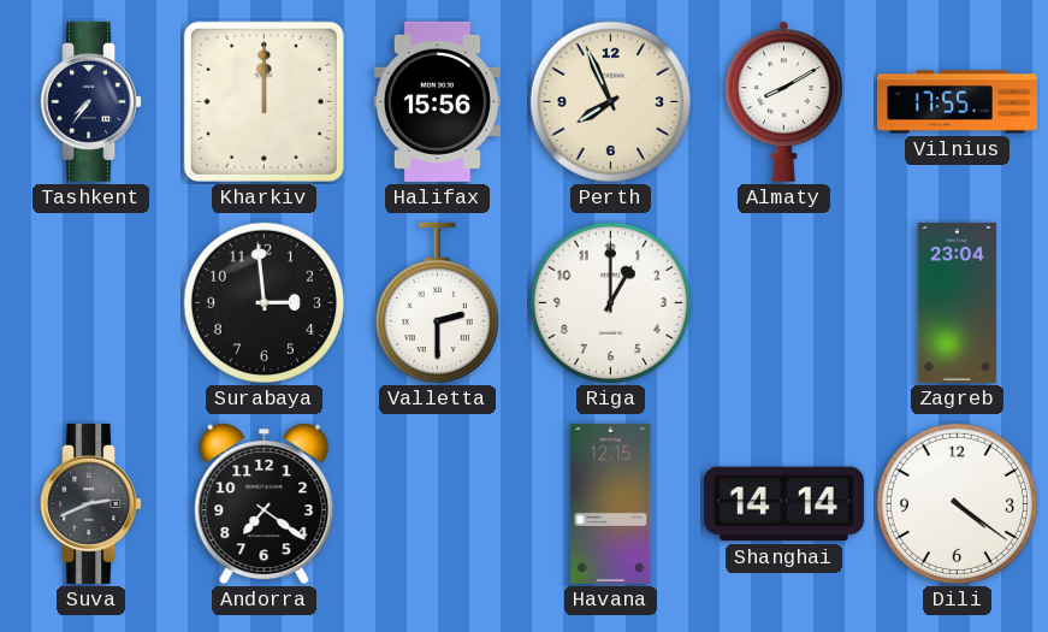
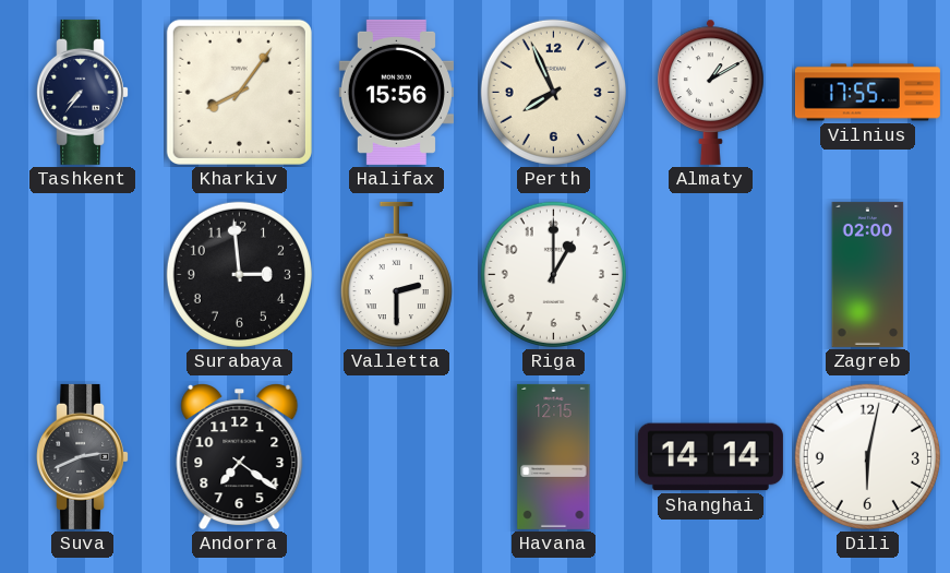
Kharkiv: 12:00 -> 8:06
Almaty: 8:10 -> 1:10
Zagreb: 23:04 -> 02:00
Dili: 4:21 -> 6:02
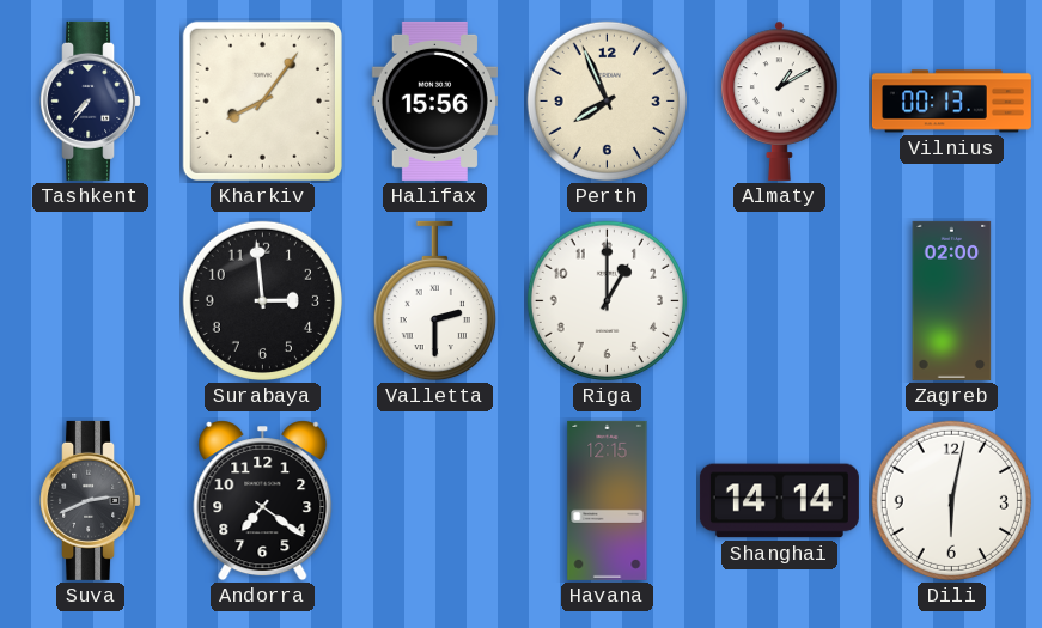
Vilnius: 17:55 -> 00:13
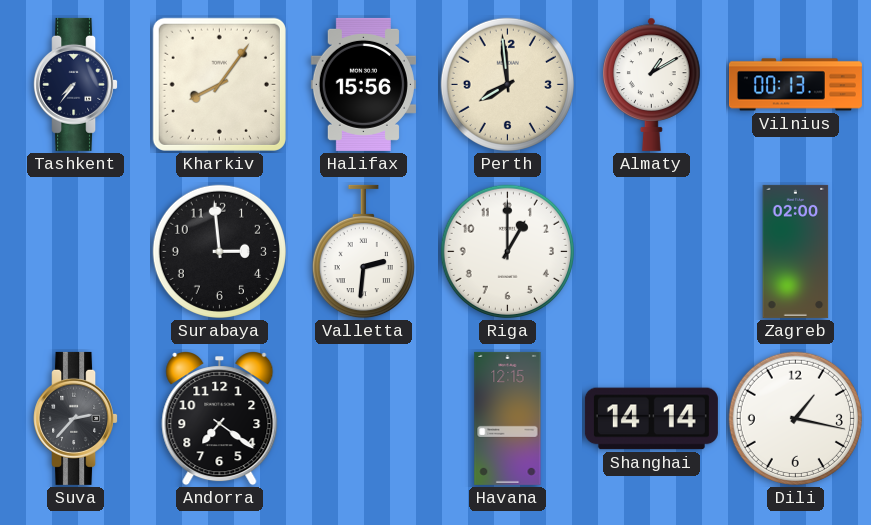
Perth: 7:56 -> 7:59
Valletta: 2:30 -> 2:31
Suva: 2:41 -> 2:37
Dili: 6:02 -> 1:17
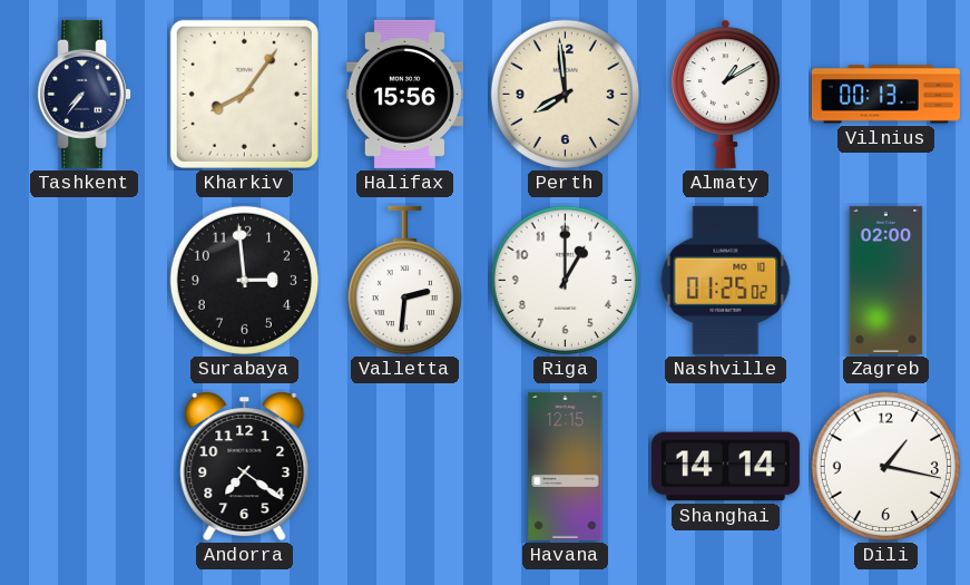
Nashville: none -> 01:25
Suva: 2:37 -> none
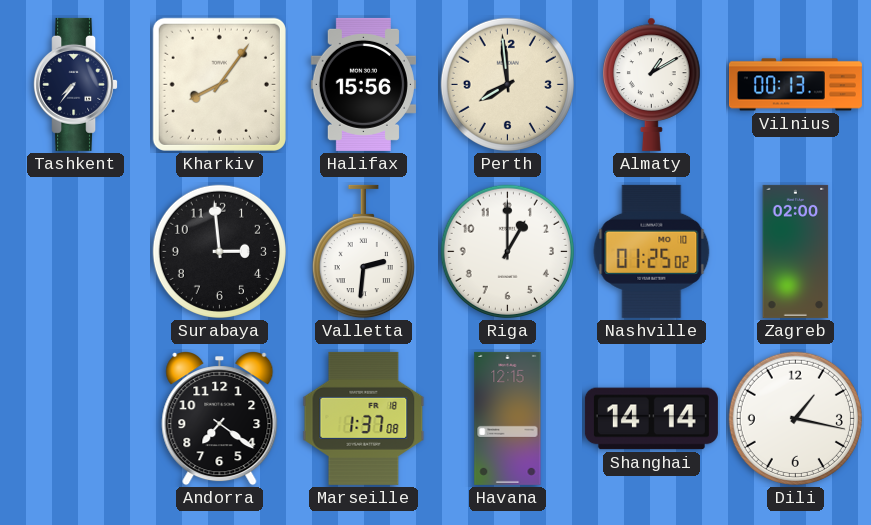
Marseille: none -> 1:37
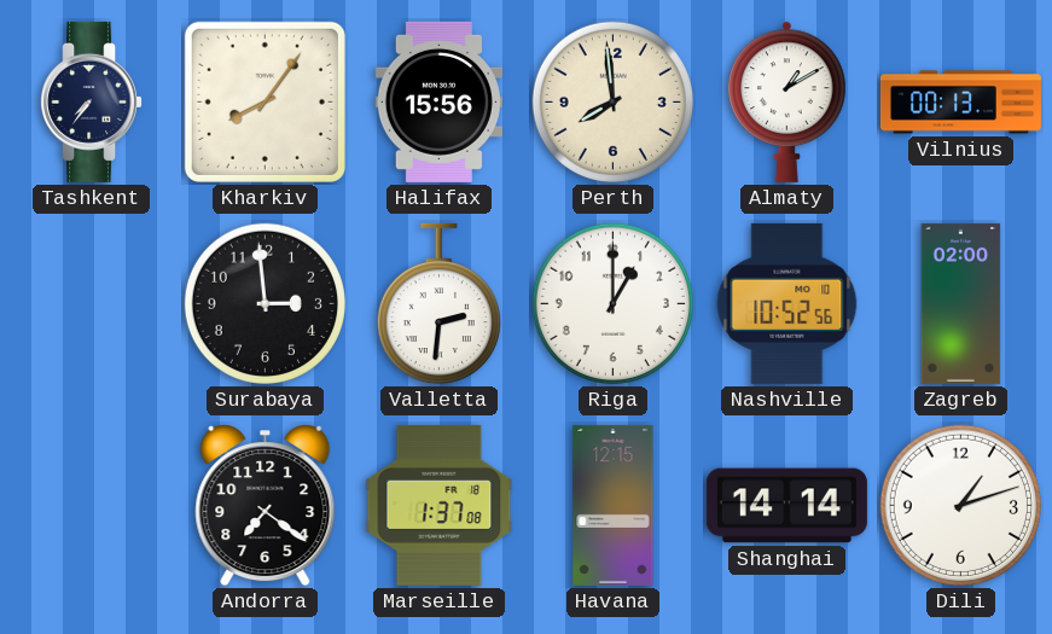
Nashville: 01:25 -> 10:52
Dili: 1:17 -> 1:12
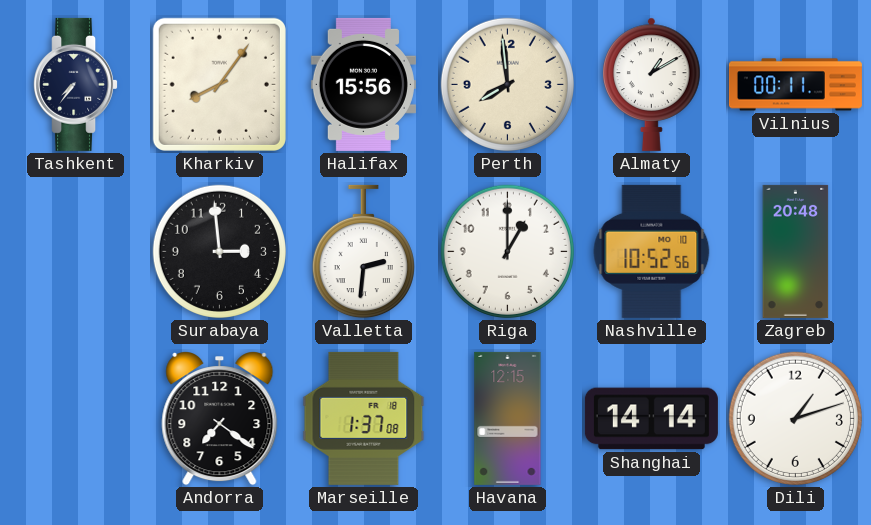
Vilnius: 00:13 -> 00:11
Zagreb: 02:00 -> 20:48
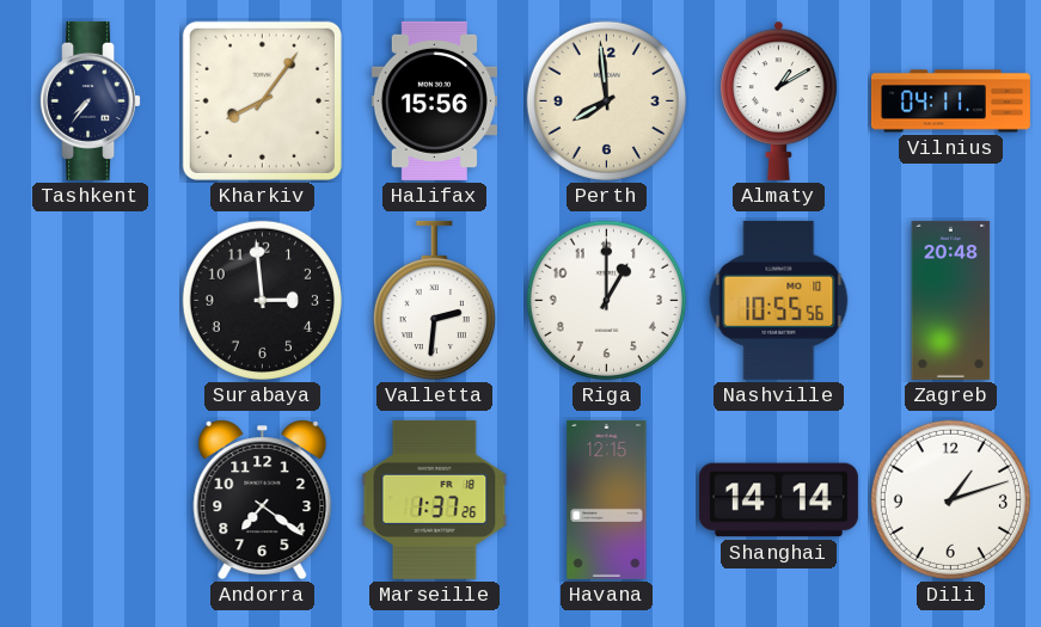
Vilnius: 00:11 -> 04:11
Nashville: 10:52 -> 10:55
Marseille: 1:37:08 -> 1:37:26
